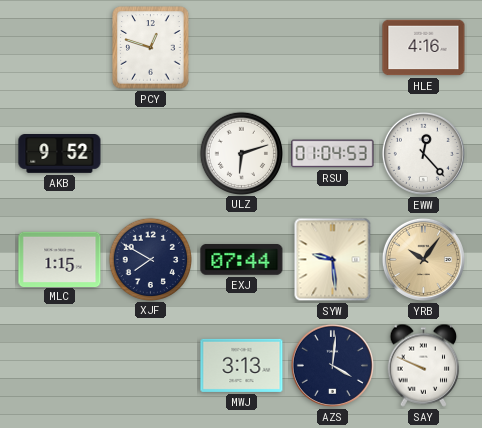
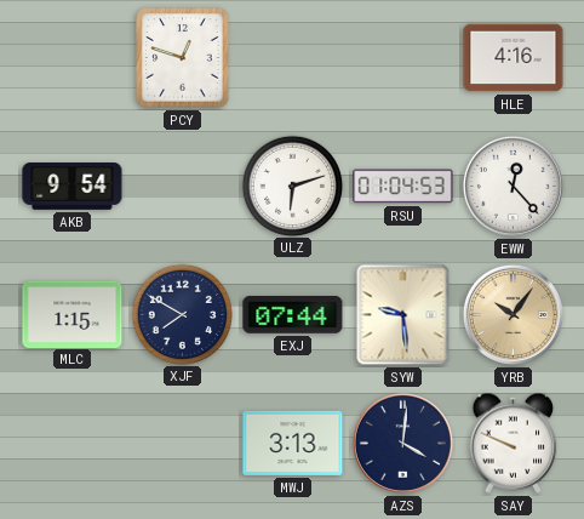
AKB: 9:52 -> 9:54
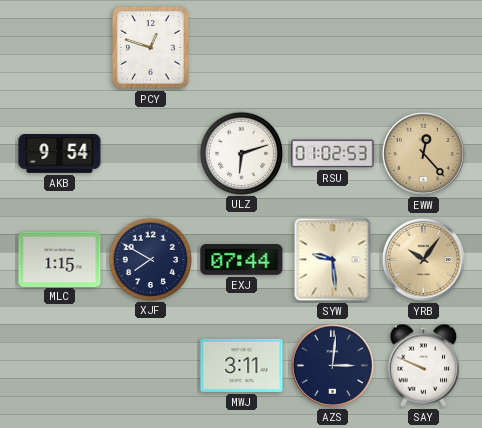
HLE: 4:16 -> none
RSU: 01:04 -> 01:02
EWW dial: white -> champagne
MWJ: 3:13 -> 3:11
AZS: 4:01 -> 3:01
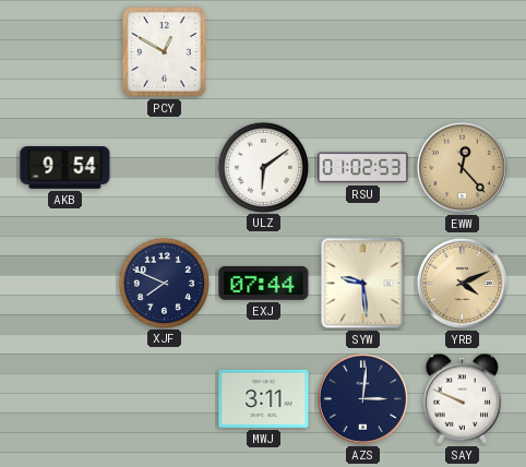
PCY: 12:48 -> 12:50
ULZ: 6:12 -> 6:09
MLC: 1:15 -> none
XJF: 7:50 -> 7:49
YRB: 10:06 -> 4:11
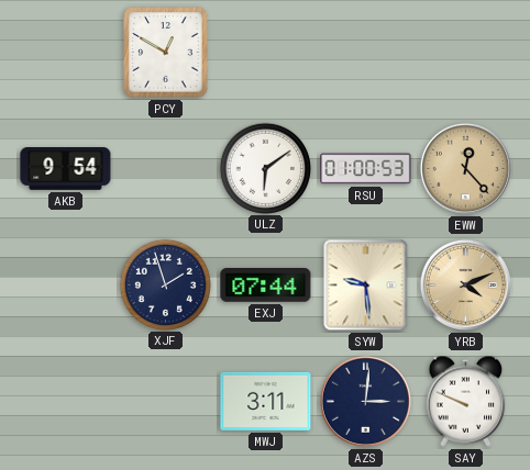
RSU: 01:02 -> 01:00
XJF: 7:49 -> 1:57
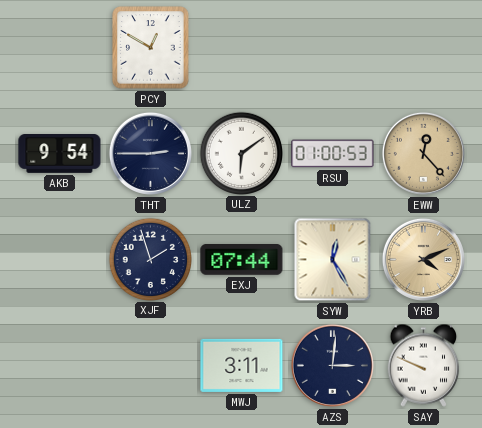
THT: none -> 2:45
SYW: 9:29 -> 12:25
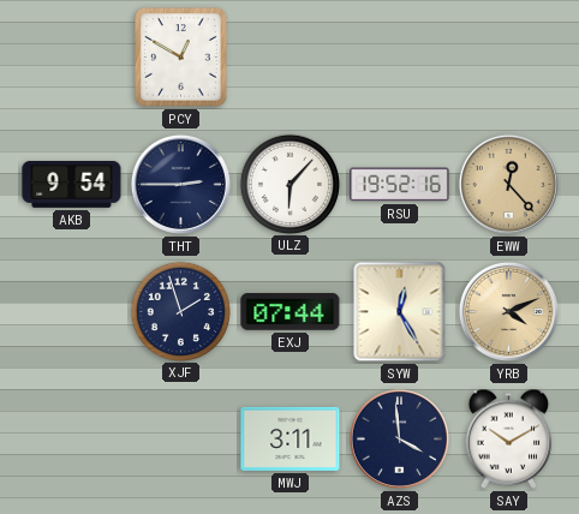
ULZ: 6:09 -> 6:07
RSU: 01:00 -> 19:52
AZS: 3:01 -> 3:59
SAY: 9:49 -> 10:10
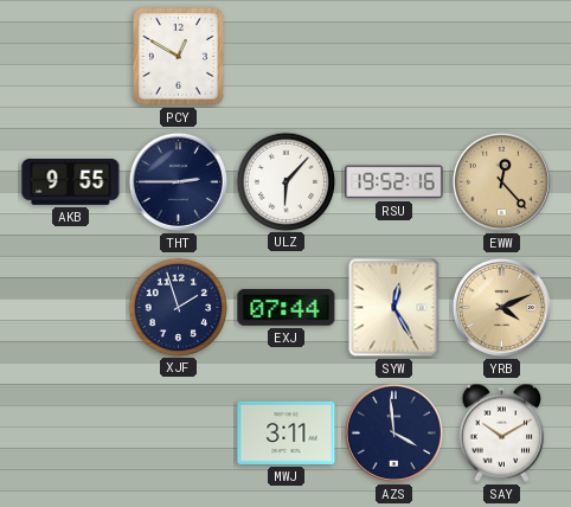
AKB: 9:54 -> 9:55
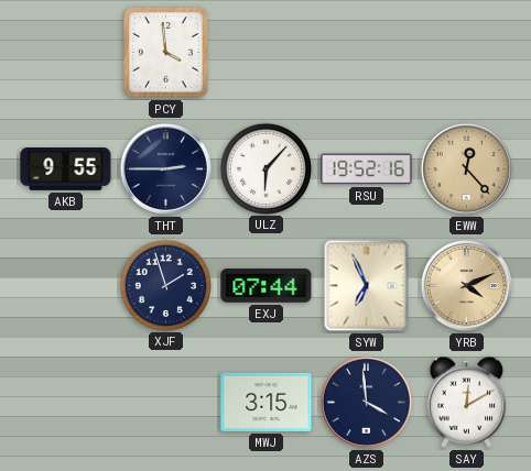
PCY: 12:50 -> 3:59
SYW: 12:25 -> 6:56
MWJ: 3:11 -> 3:15
SAY: 10:10 -> 12:10
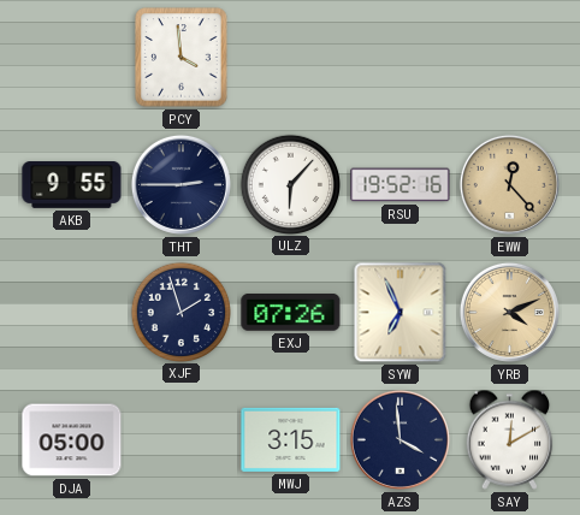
EXJ: 07:44 -> 07:26
DJA: none -> 05:00
